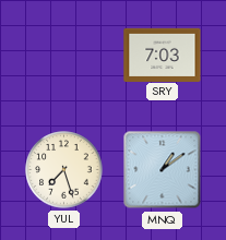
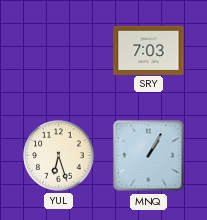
YUL: 7:27 -> 6:27
MNQ: 1:09 -> 1:05
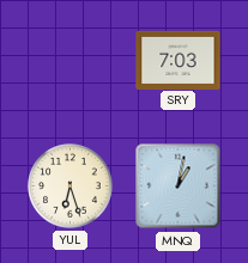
MNQ: 1:05 -> 1:02
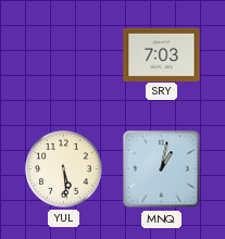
YUL: 6:27 -> 5:29
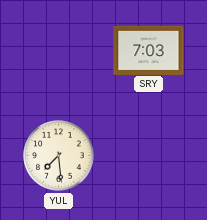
YUL: 5:29 -> 7:29
MNQ: 1:02 -> none
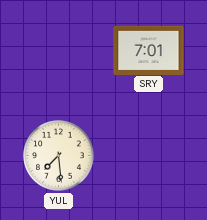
SRY: 7:03 -> 7:01
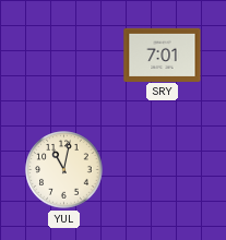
YUL: 7:29 -> 11:02
